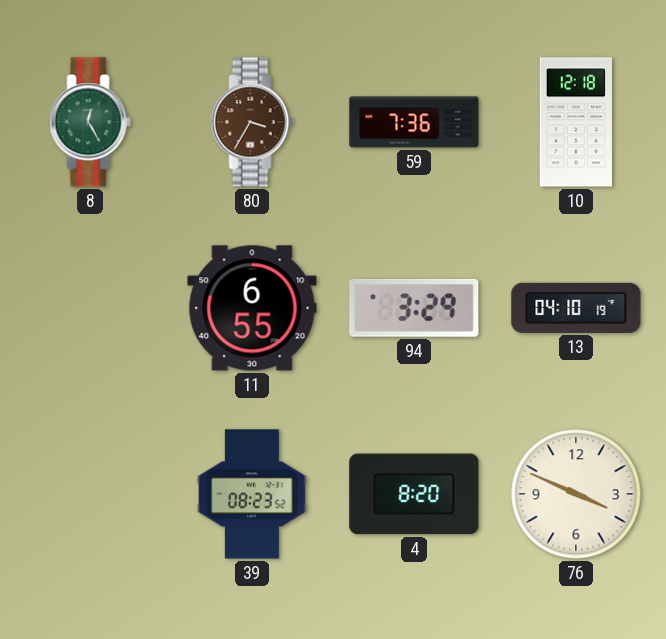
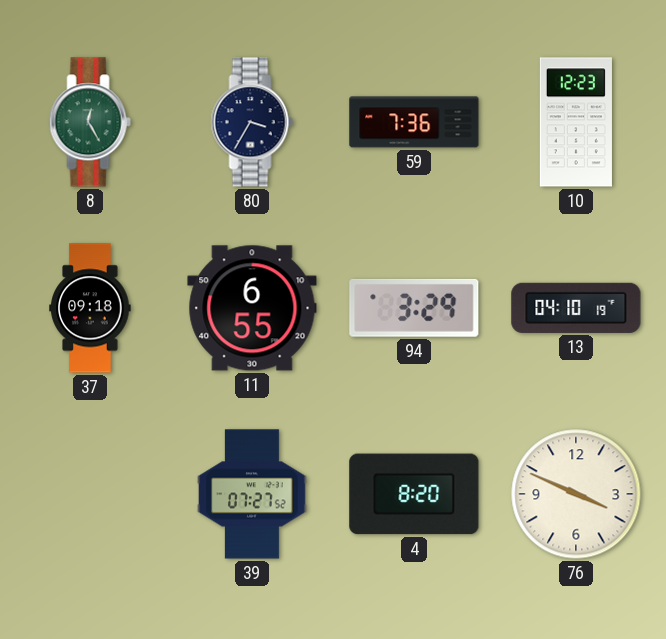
80 dial: brown -> navy
10: 12:18 -> 12:23
37: none -> 09:18
39: 08:23 -> 07:27
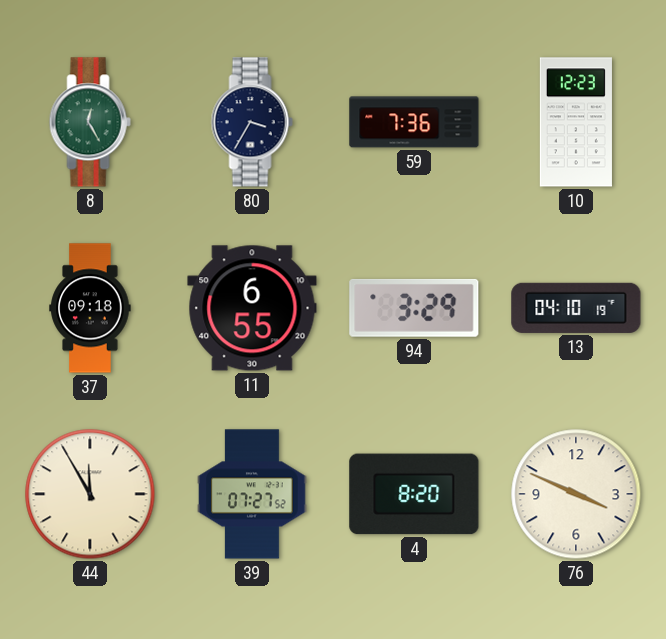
44: none -> 11:55
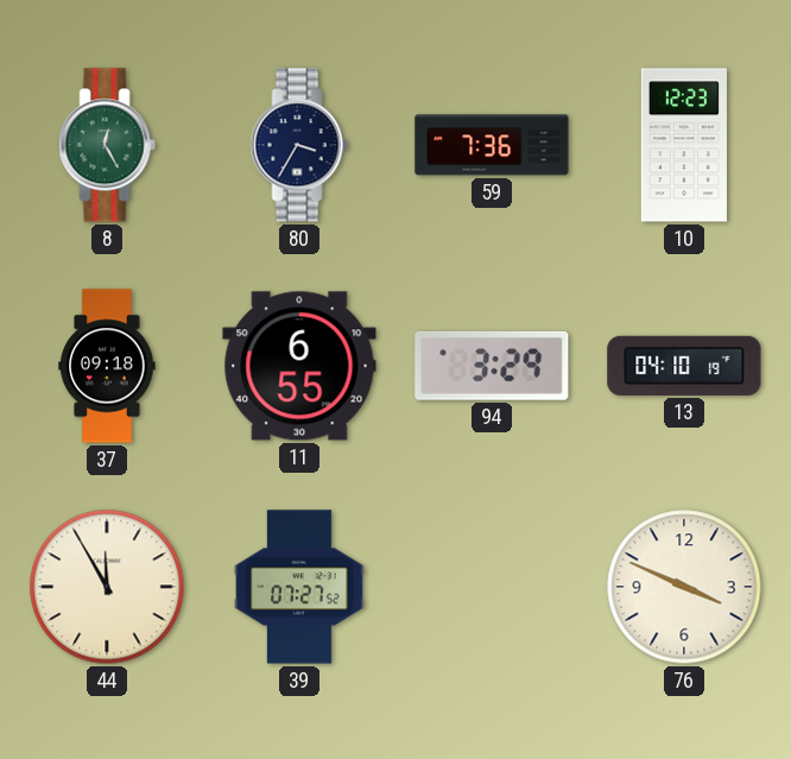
4: 8:20 -> none
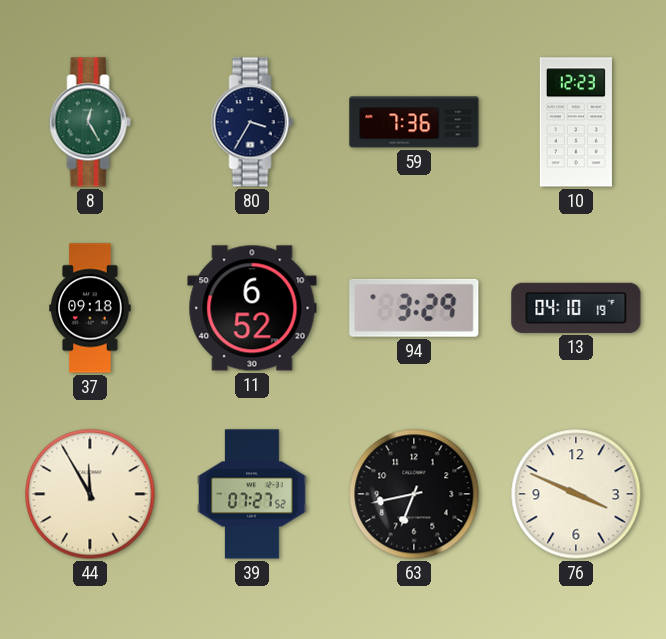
11: 6:55 -> 6:52
63: none -> 6:43
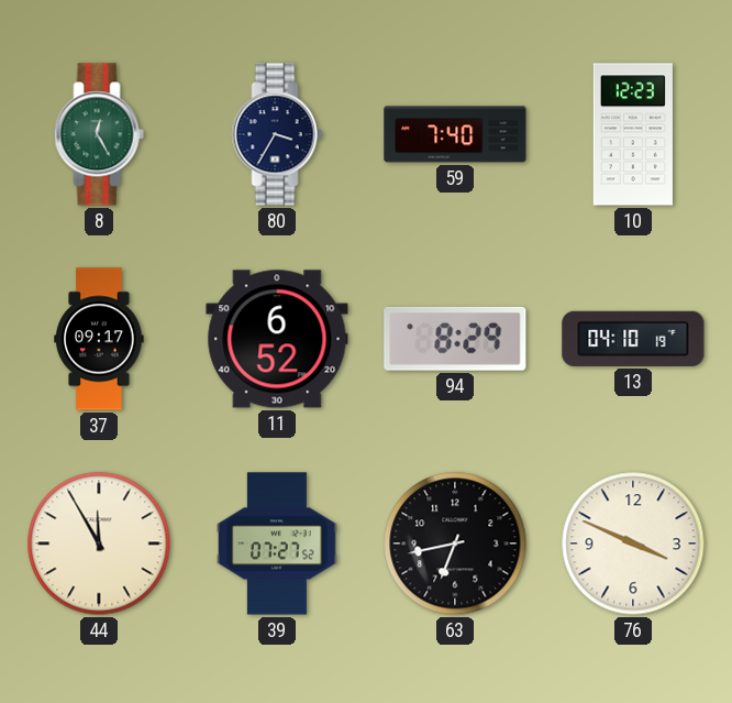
59: 7:36 -> 7:40
37: 09:18 -> 09:17
94: 3:29 -> 8:29
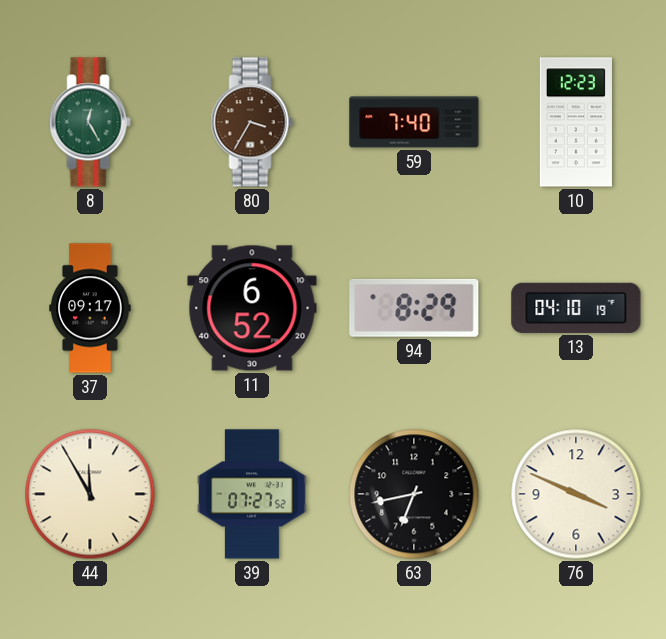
80 dial: navy -> brown
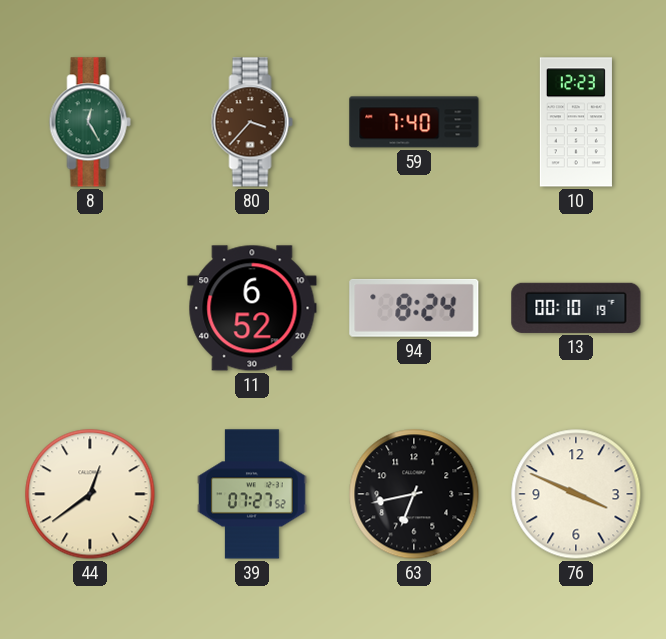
80: 3:35 -> 3:37
37: 09:17 -> none
94: 8:29 -> 8:24
13: 04:10 -> 00:10
44: 11:55 -> 12:39
